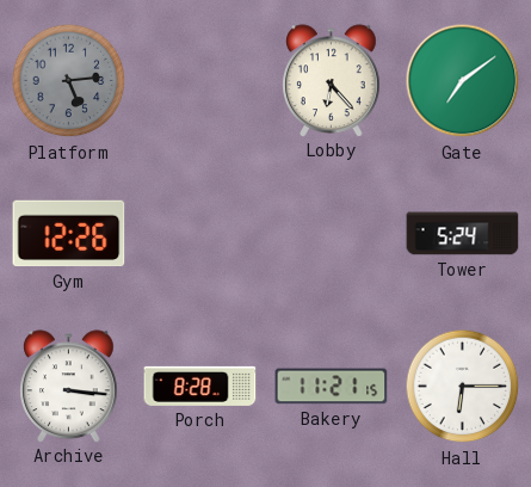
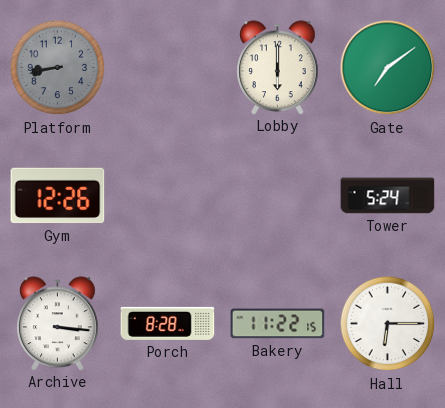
Platform: 5:14 -> 8:43
Lobby: 6:23 -> 6:00
Bakery: 11:21 -> 11:22
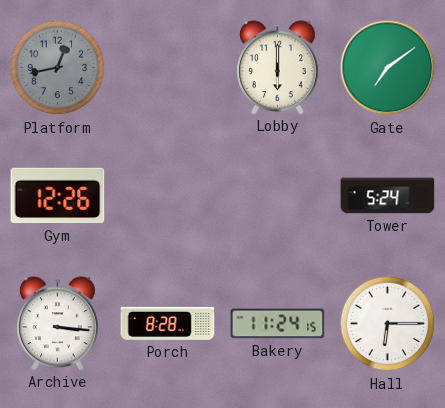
Platform: 8:43 -> 12:43
Bakery: 11:22 -> 11:24
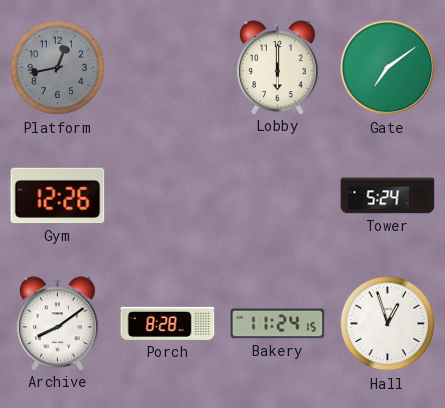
Archive: 3:16 -> 8:09
Hall: 6:15 -> 12:57
